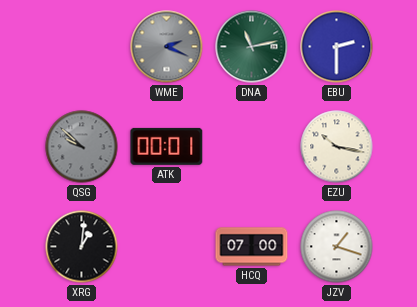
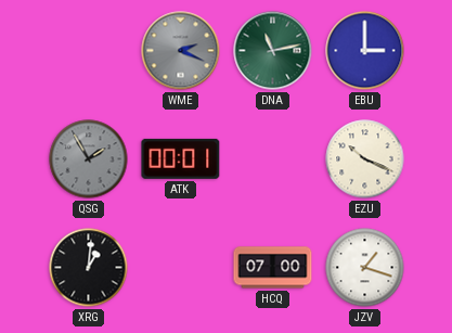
EBU: 2:30 -> 3:00
QSG: 9:52 -> 1:55
EZU: 10:17 -> 10:19
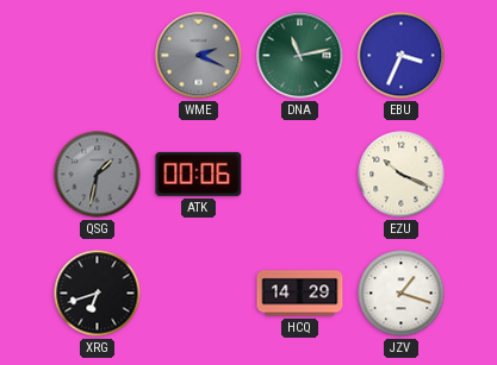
EBU: 3:00 -> 3:34
QSG: 1:55 -> 1:32
ATK: 00:01 -> 00:06
XRG: 1:01 -> 6:42
HCQ: 07:00 -> 14:29
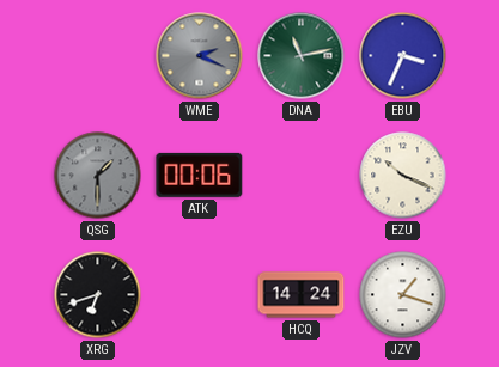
QSG: 1:32 -> 1:30
HCQ: 14:29 -> 14:24
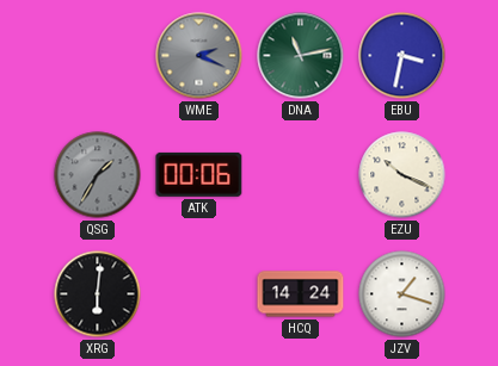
EBU: 3:34 -> 3:32
QSG: 1:30 -> 1:35
XRG: 6:42 -> 6:01
